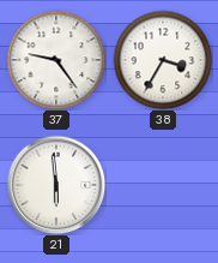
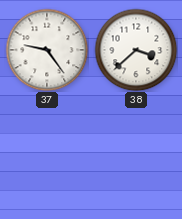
38: 3:35 -> 3:38
21: 5:59 -> none
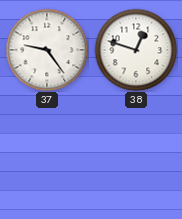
38: 3:38 -> 12:48
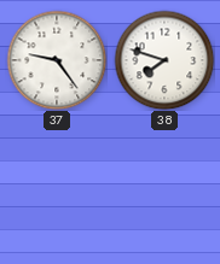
38: 12:48 -> 7:48
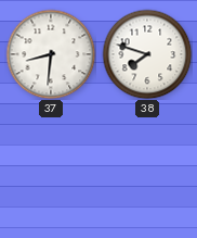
37: 9:24 -> 8:31
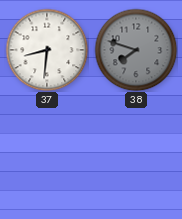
38 dial: white -> grey
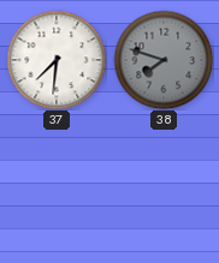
37: 8:31 -> 7:31
